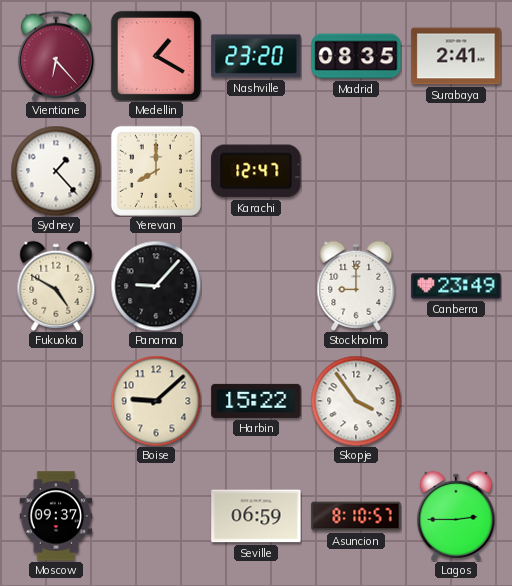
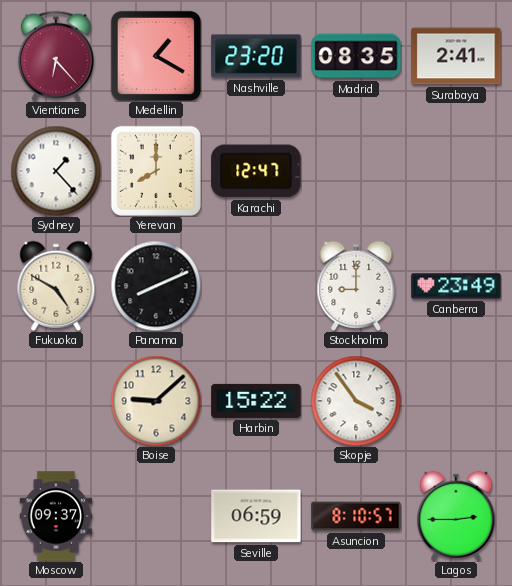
Panama: 9:07 -> 8:11
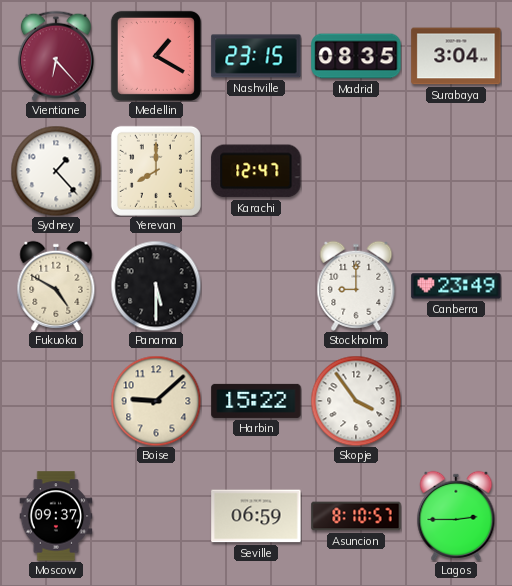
Nashville: 23:20 -> 23:15
Surabaya: 2:41 -> 3:04
Panama: 8:11 -> 5:30
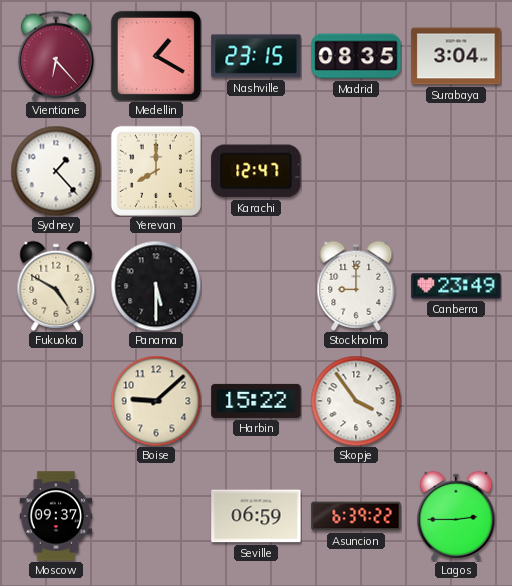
Asuncion: 8:10 -> 6:39
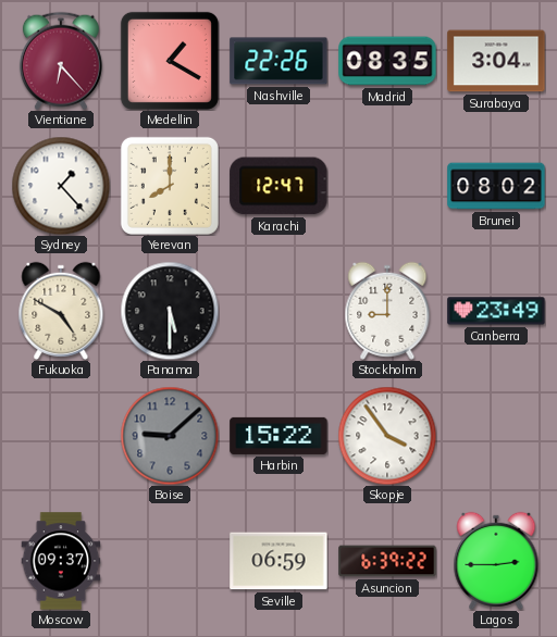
Nashville: 23:15 -> 22:26
Brunei: none -> 08:02
Boise dial: cream -> grey
